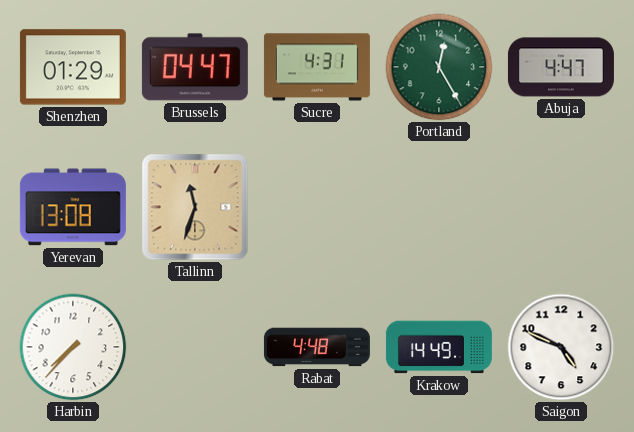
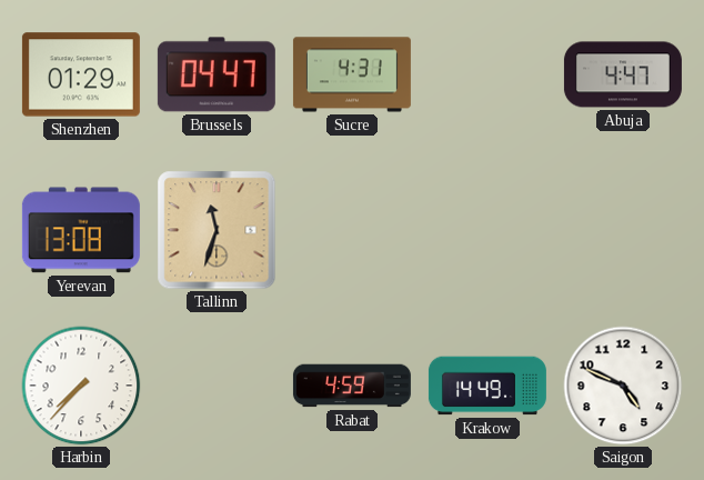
Portland: 12:25 -> none
Rabat: 4:48 -> 4:59
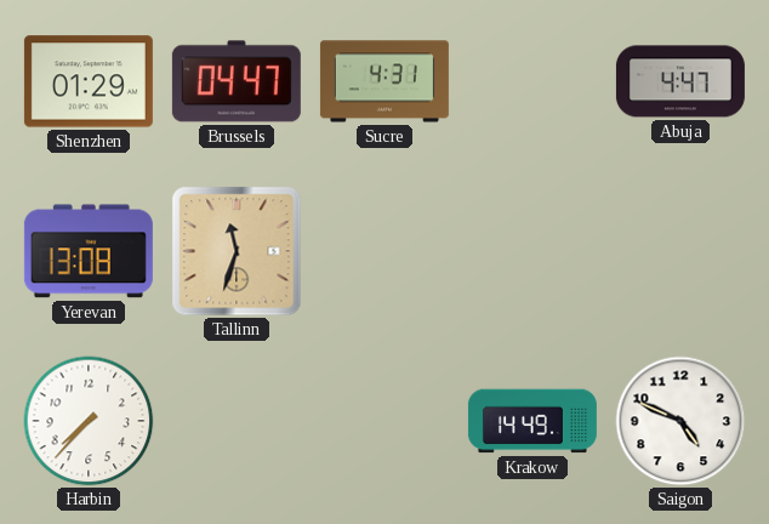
Rabat: 4:59 -> none
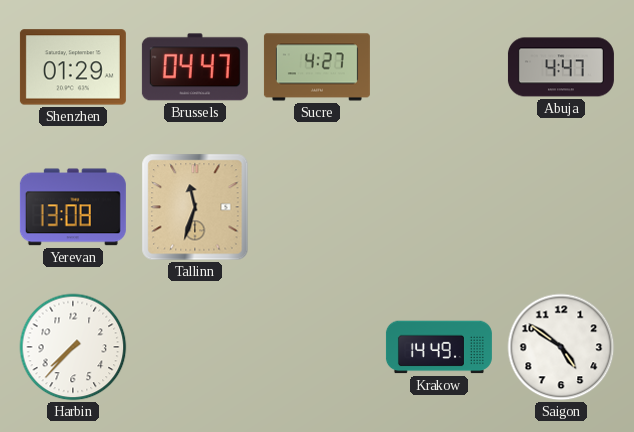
Sucre: 4:31 -> 4:27
Saigon: 4:49 -> 4:51
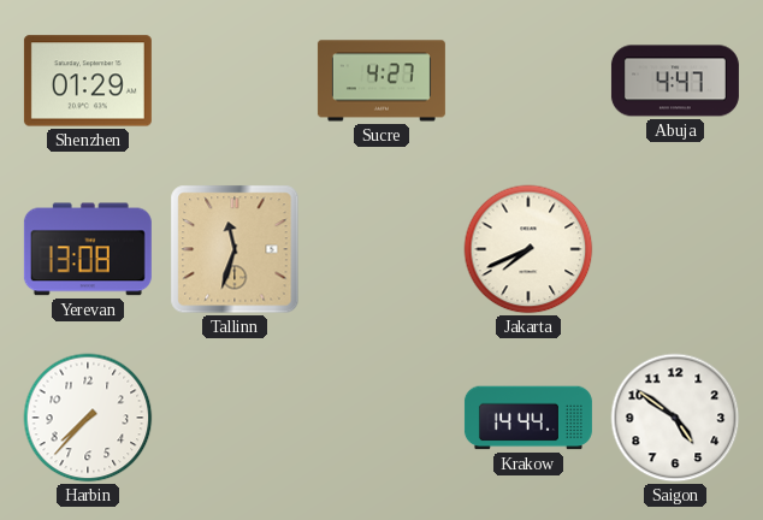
Brussels: 04:47 -> none
Jakarta: none -> 7:41
Krakow: 14:49 -> 14:44
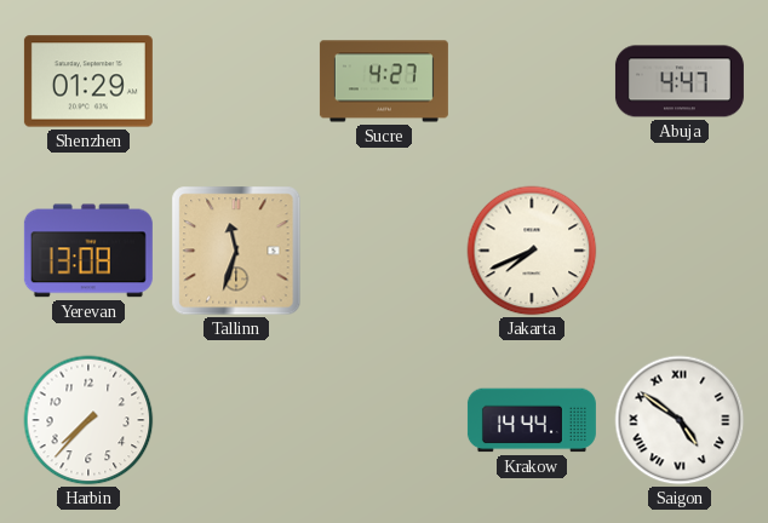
Saigon numerals: Arabic -> Roman
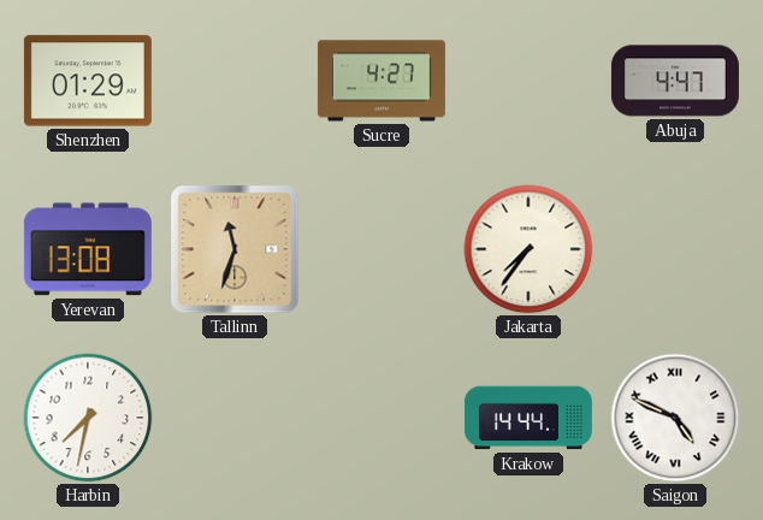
Jakarta: 7:41 -> 7:36
Harbin: 7:37 -> 7:32
Saigon: 4:51 -> 4:49
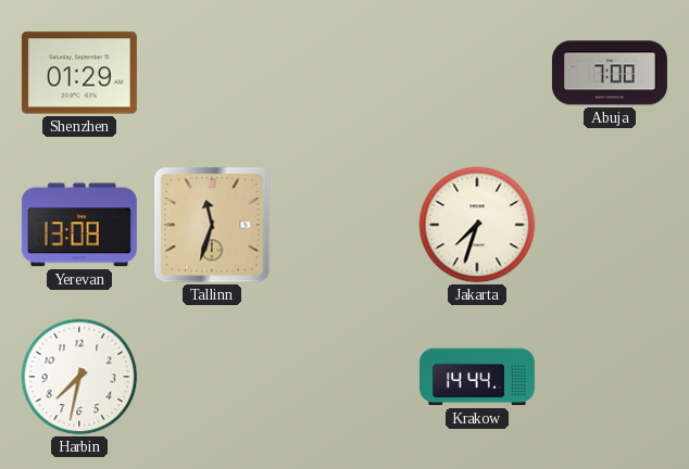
Sucre: 4:27 -> none
Abuja: 4:47 -> 7:00
Jakarta: 7:36 -> 7:33
Saigon: 4:49 -> none
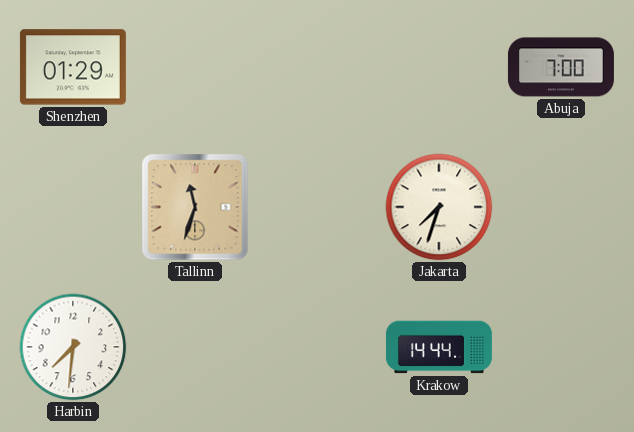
Yerevan: 13:08 -> none
Harbin: 7:32 -> 7:31
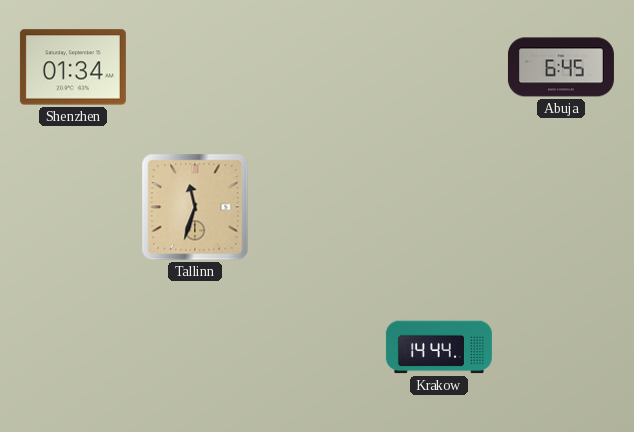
Shenzhen: 01:29 -> 01:34
Abuja: 7:00 -> 6:45
Jakarta: 7:33 -> none
Harbin: 7:31 -> none
